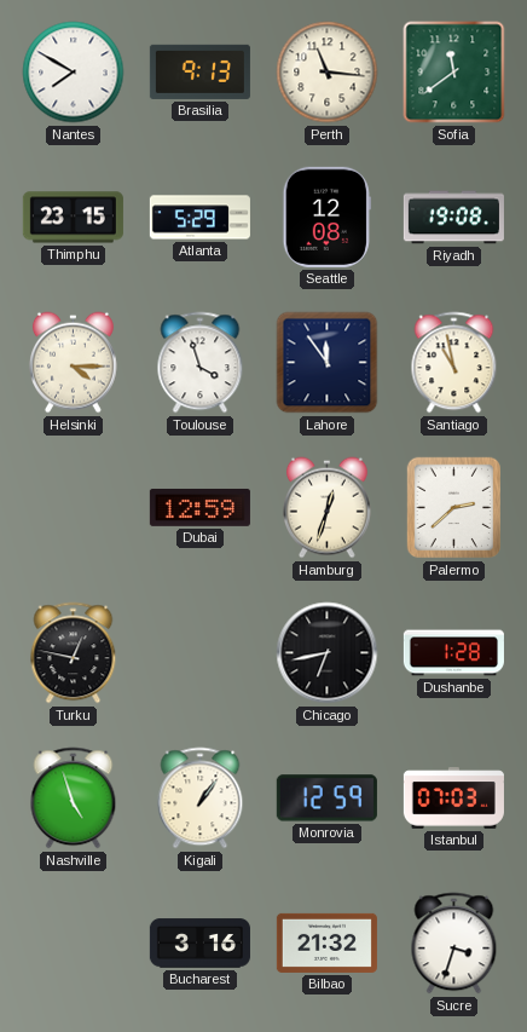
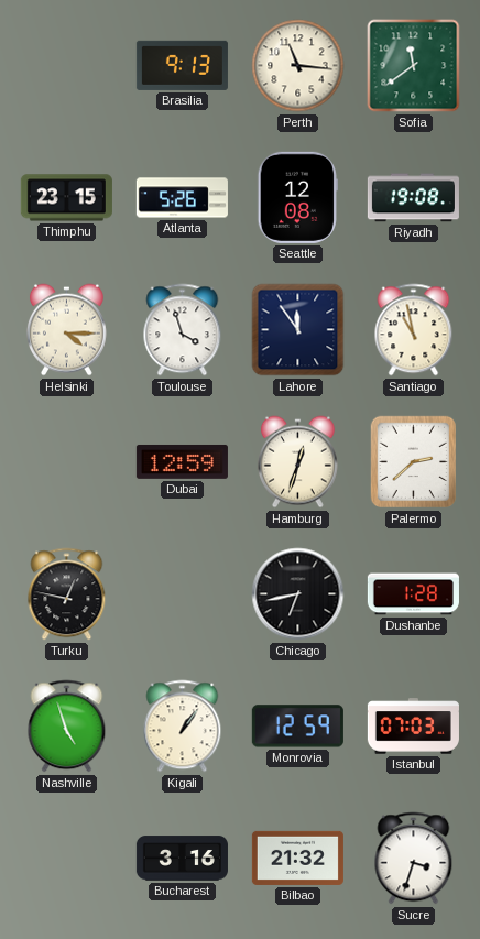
Nantes: 7:50 -> none
Atlanta: 5:29 -> 5:26
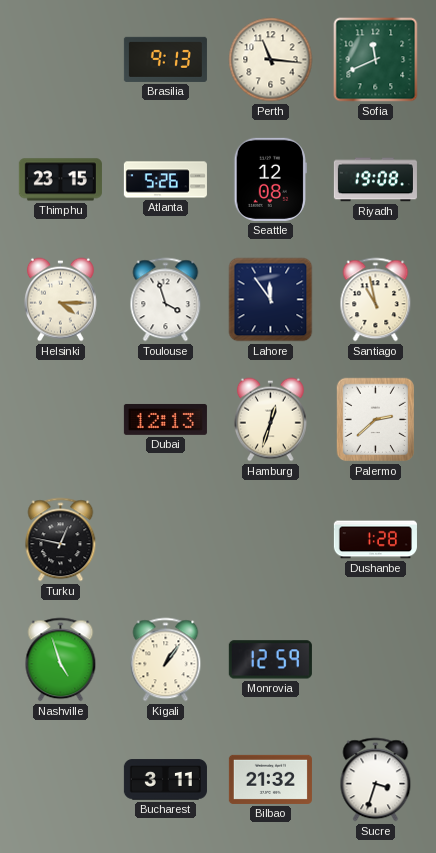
Sofia: 11:39 -> 11:41
Dubai: 12:59 -> 12:13
Chicago: 6:43 -> none
Istanbul: 07:03 -> none
Bucharest: 3:16 -> 3:11
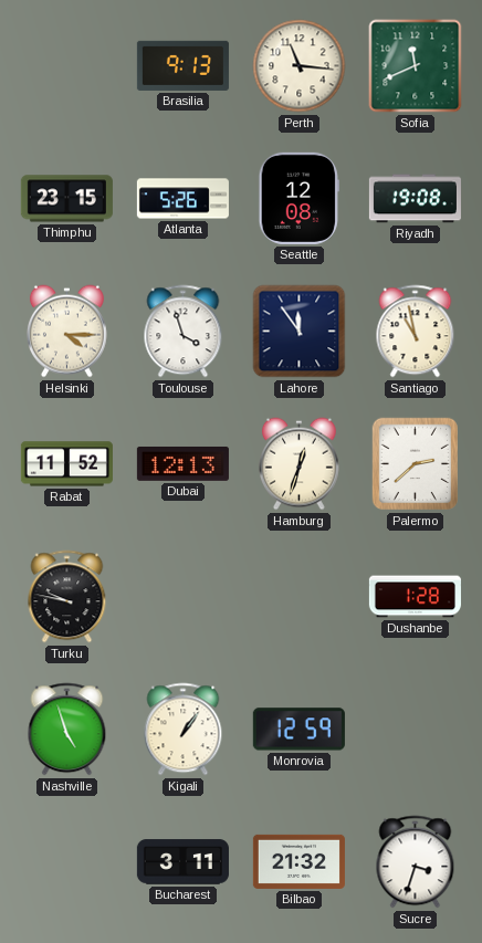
Rabat: none -> 11:52
Turku: 12:47 -> 9:47
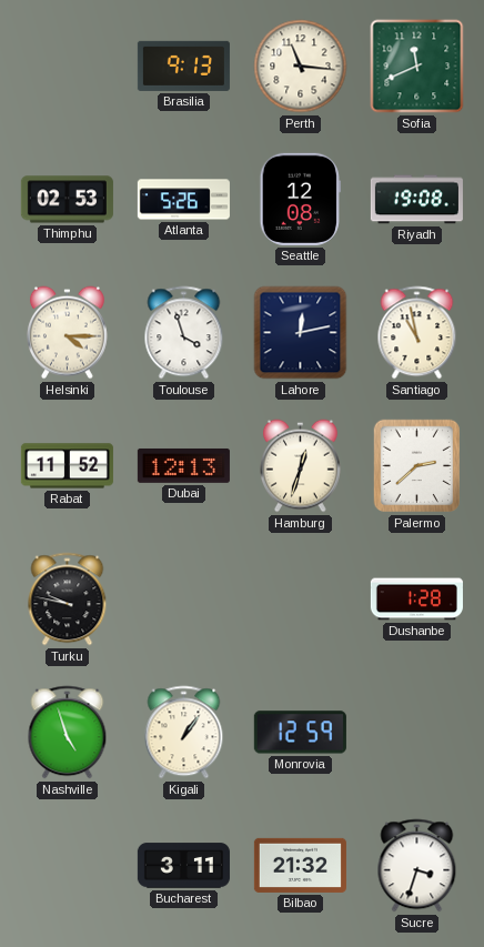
Thimphu: 23:15 -> 02:53
Lahore: 11:54 -> 12:13
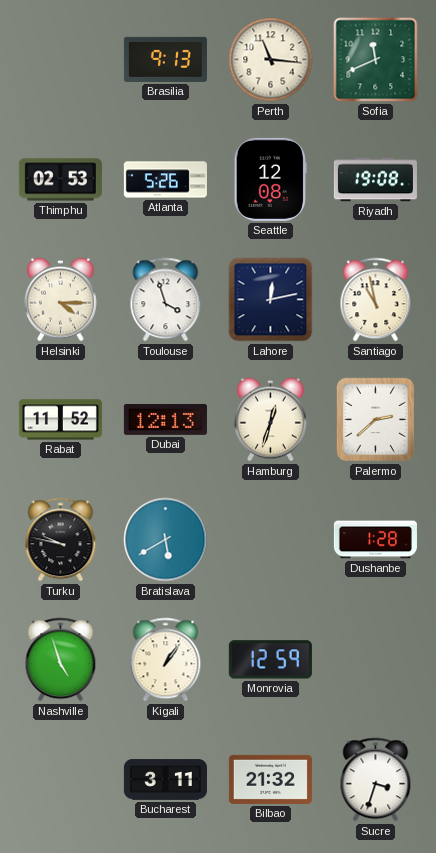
Bratislava: none -> 5:40
